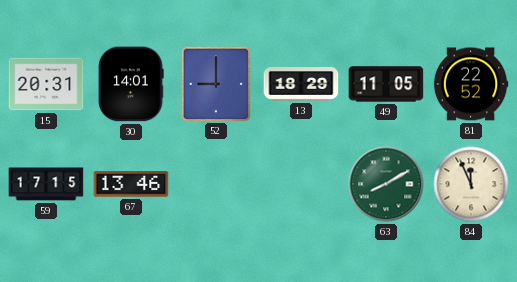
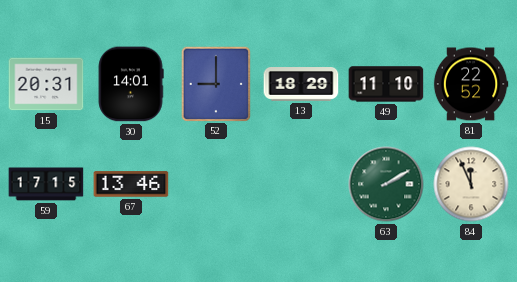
49: 11:05 -> 11:10
63: 8:10 -> 2:10
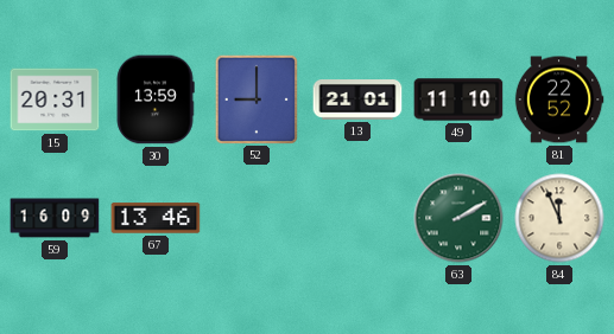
30: 14:01 -> 13:59
13: 18:29 -> 21:01
59: 17:15 -> 16:09
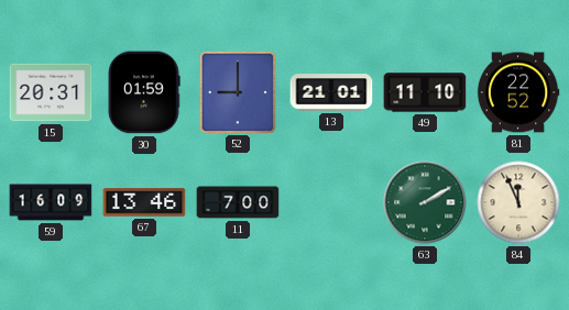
30: 13:59 -> 01:59
11: none -> 7:00
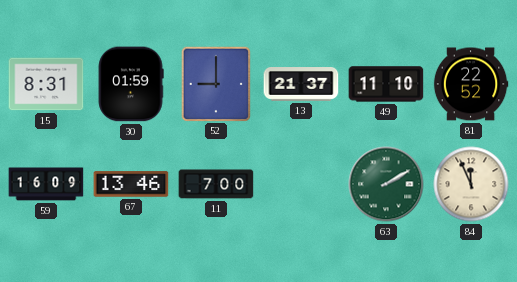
15: 20:31 -> 8:31
13: 21:01 -> 21:37
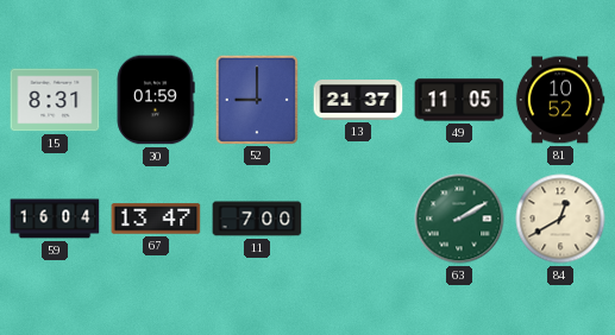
49: 11:10 -> 11:05
81: 22:52 -> 10:52
59: 16:09 -> 16:04
67: 13:46 -> 13:47
84: 11:56 -> 12:40
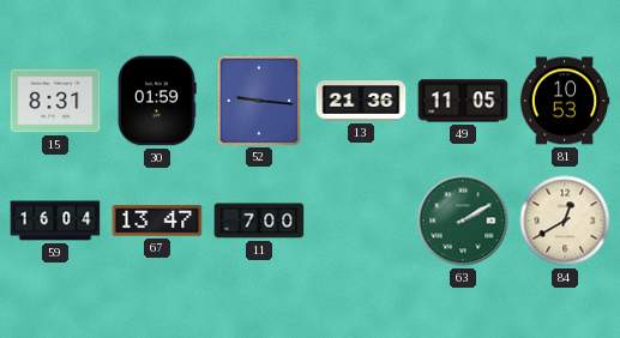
52: 9:00 -> 9:16
13: 21:37 -> 21:36
81: 10:52 -> 10:53
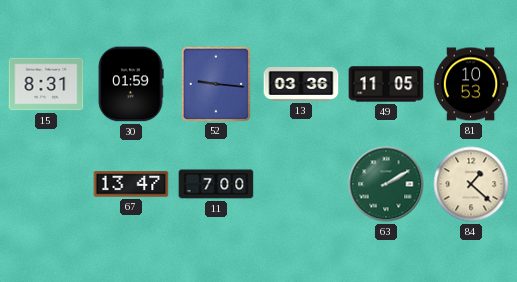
13: 21:36 -> 03:36
59: 16:04 -> none
84: 12:40 -> 1:22
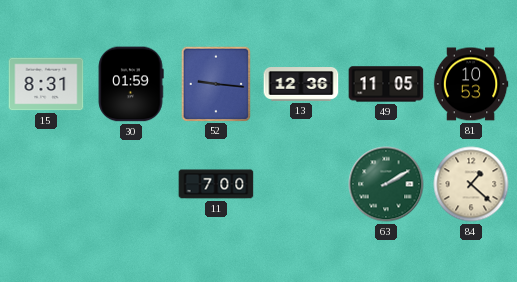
13: 03:36 -> 12:36
67: 13:47 -> none
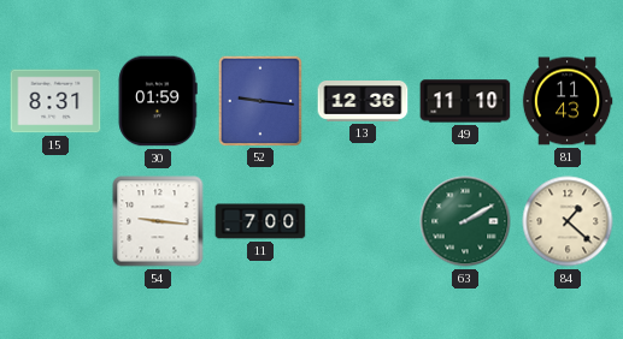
49: 11:05 -> 11:10
81: 10:53 -> 11:43
54: none -> 9:16
